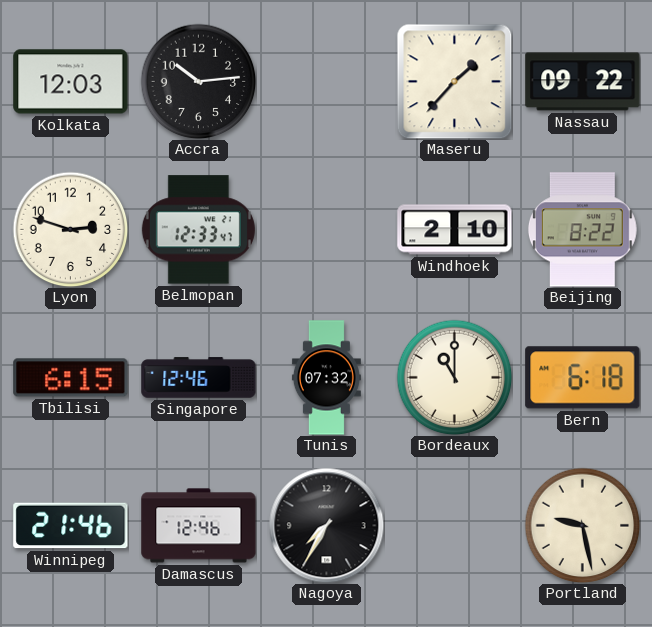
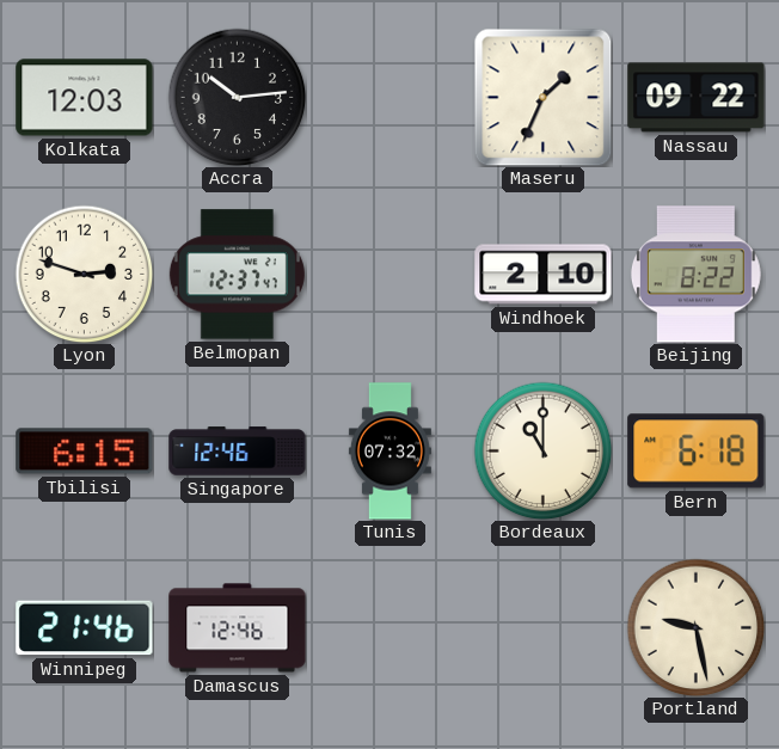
Maseru: 1:37 -> 1:34
Belmopan: 12:33 -> 12:37
Nagoya: 7:35 -> none
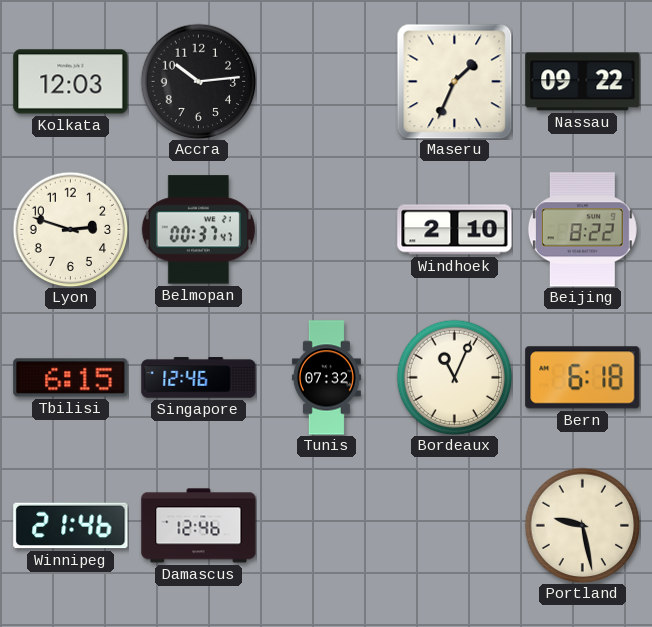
Belmopan: 12:37 -> 00:37
Bordeaux: 11:00 -> 11:04
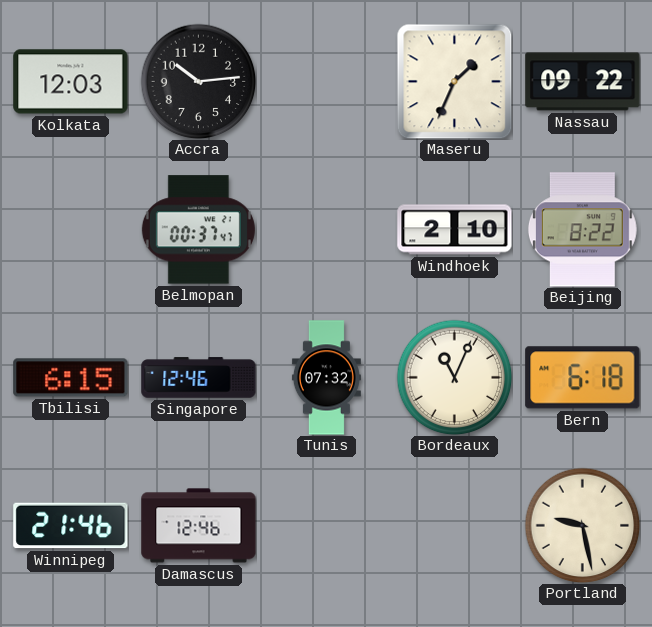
Lyon: 2:48 -> none
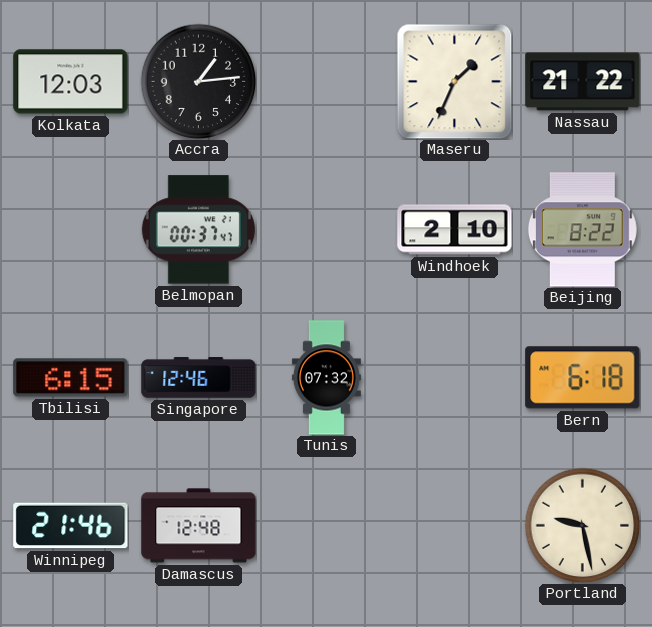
Accra: 10:14 -> 1:14
Nassau: 09:22 -> 21:22
Bordeaux: 11:04 -> none
Damascus: 12:46 -> 12:48
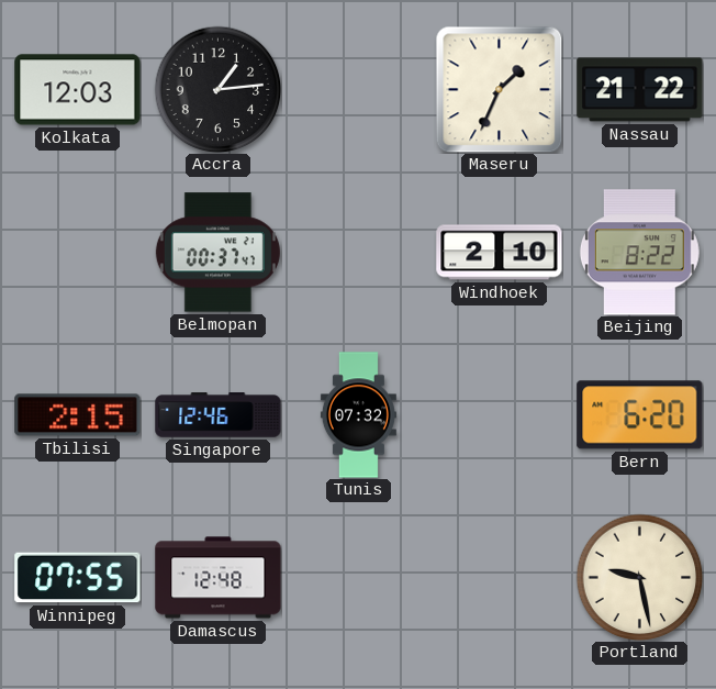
Tbilisi: 6:15 -> 2:15
Bern: 6:18 -> 6:20
Winnipeg: 21:46 -> 07:55
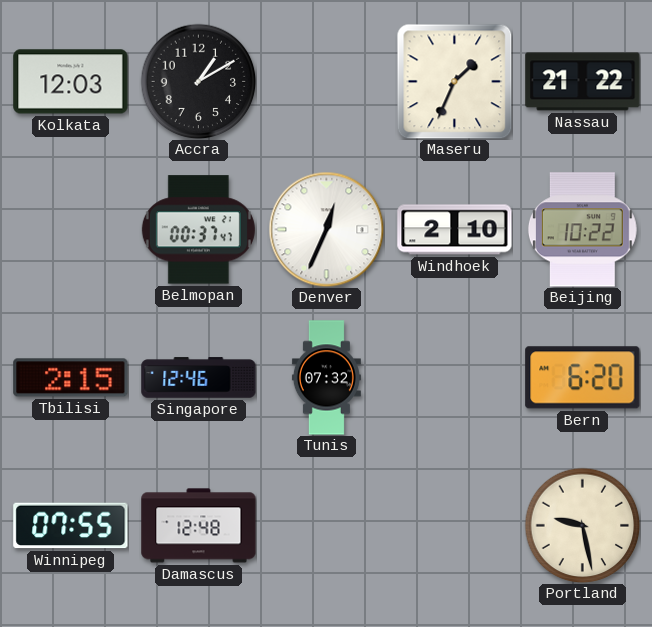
Accra: 1:14 -> 1:10
Denver: none -> 12:34
Beijing: 8:22 -> 10:22
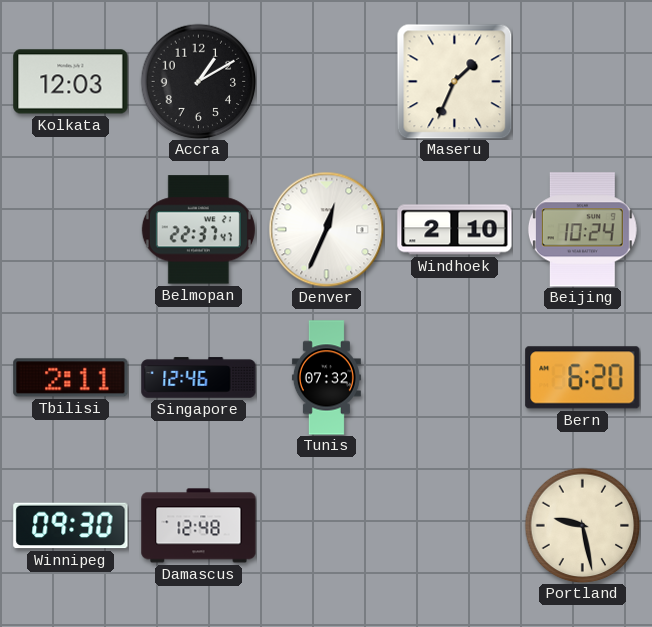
Nassau: 21:22 -> none
Belmopan: 00:37 -> 22:37
Beijing: 10:22 -> 10:24
Tbilisi: 2:15 -> 2:11
Winnipeg: 07:55 -> 09:30
